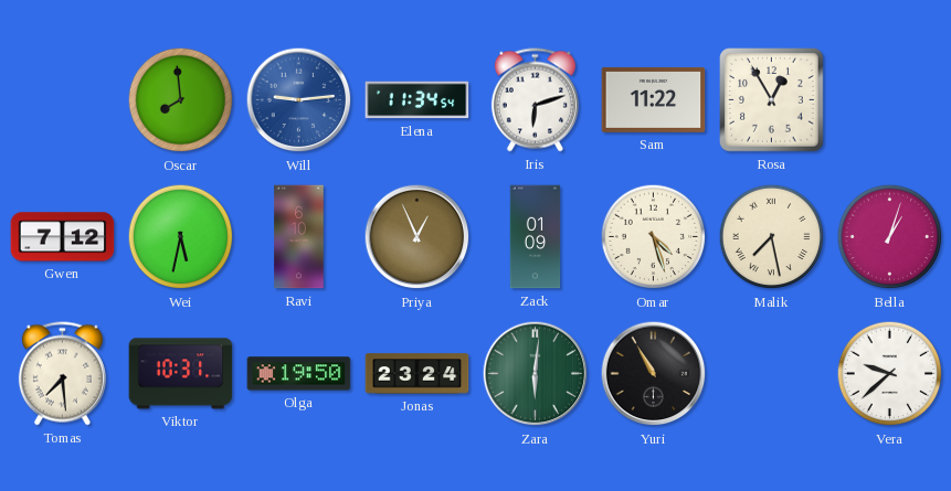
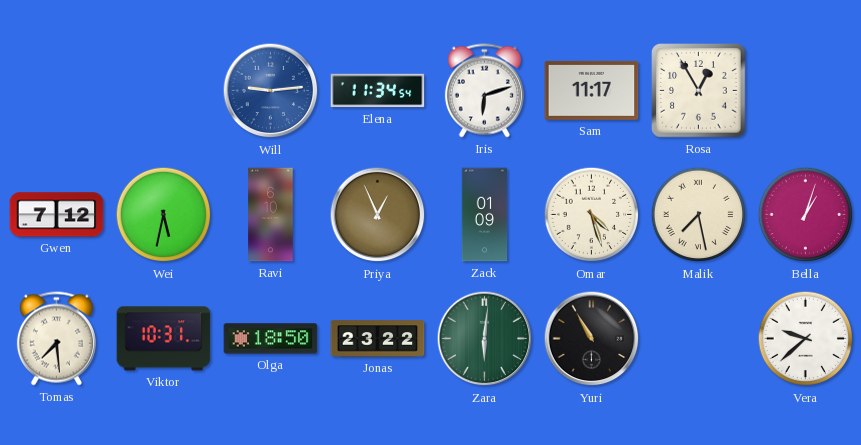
Oscar: 7:59 -> none
Sam: 11:22 -> 11:17
Olga: 19:50 -> 18:50
Jonas: 23:24 -> 23:22
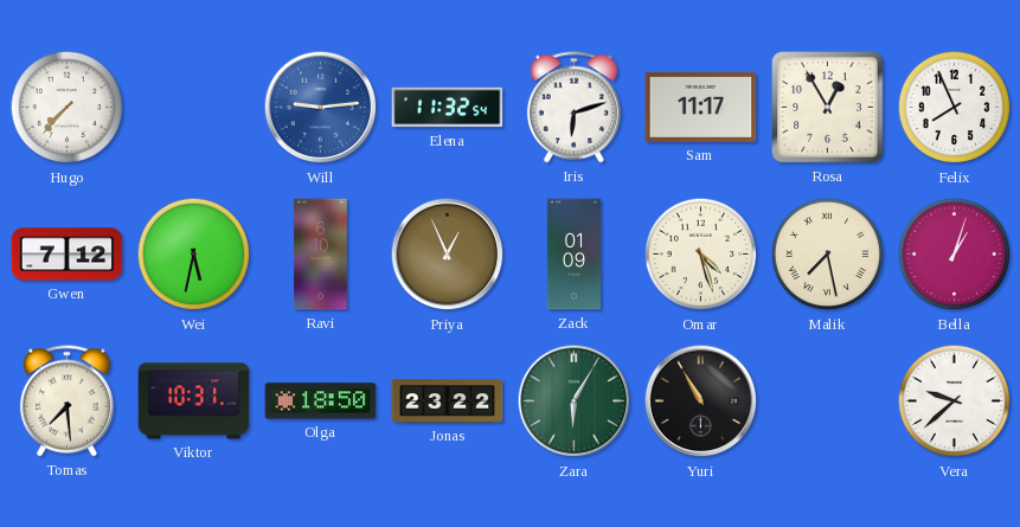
Hugo: none -> 7:37
Elena: 11:34 -> 11:32
Felix: none -> 7:56
Zara: 6:01 -> 6:05
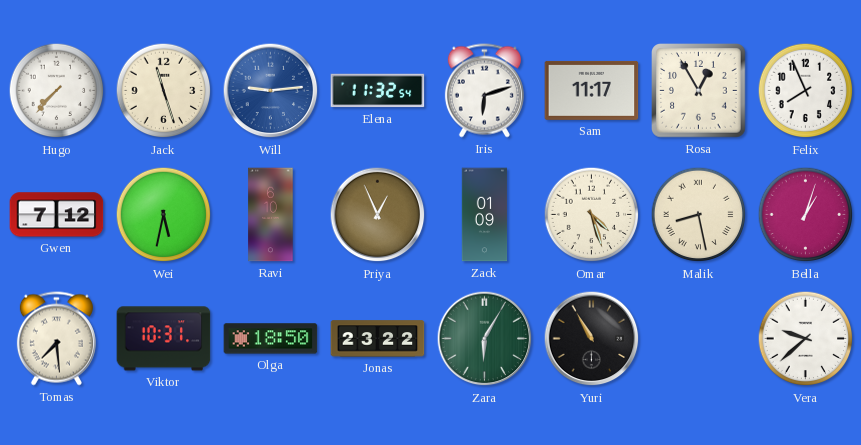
Jack: none -> 11:27
Malik: 7:28 -> 8:28
